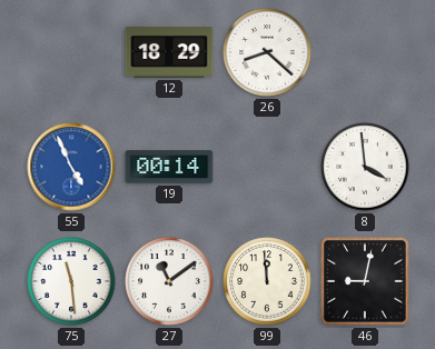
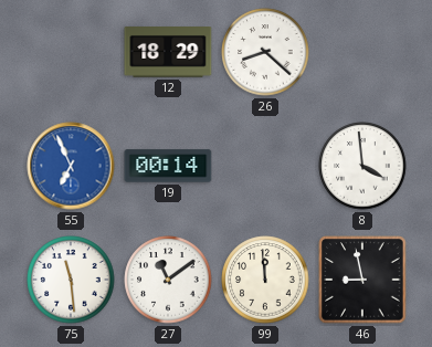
55: 4:56 -> 6:56
46: 9:02 -> 8:58
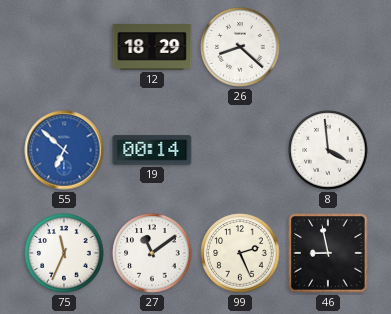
55: 6:56 -> 6:52
75: 11:29 -> 11:34
99: 11:59 -> 2:26
